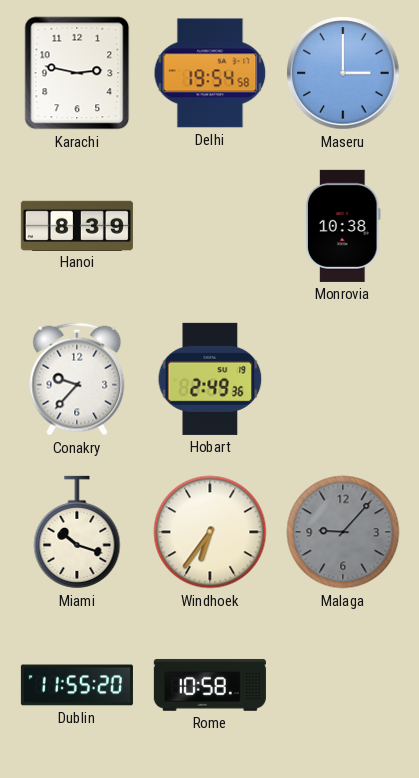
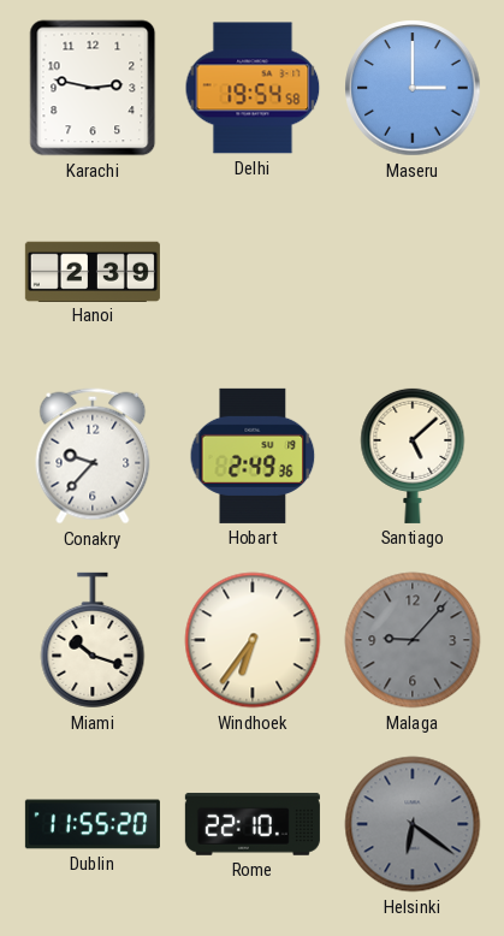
Hanoi: 8:39 -> 2:39
Monrovia: 10:38 -> none
Santiago: none -> 5:08
Rome: 10:58 -> 22:10
Helsinki: none -> 6:21
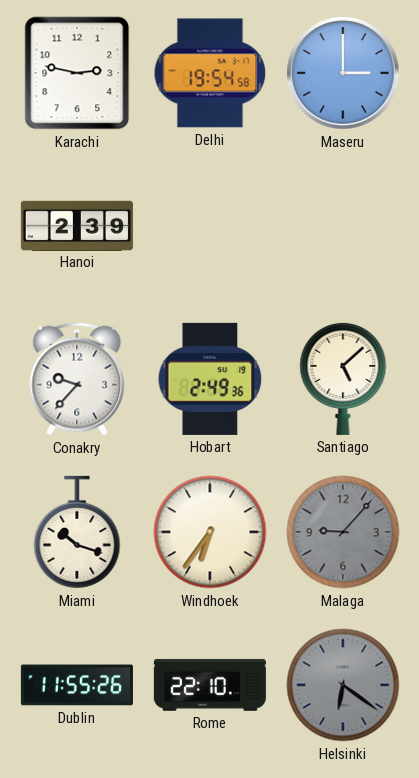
Dublin: 11:55:20 -> 11:55:26
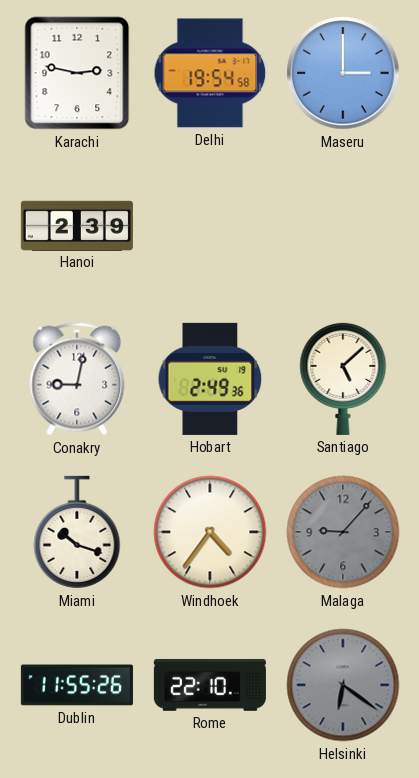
Conakry: 9:37 -> 9:02
Windhoek: 6:36 -> 4:36
